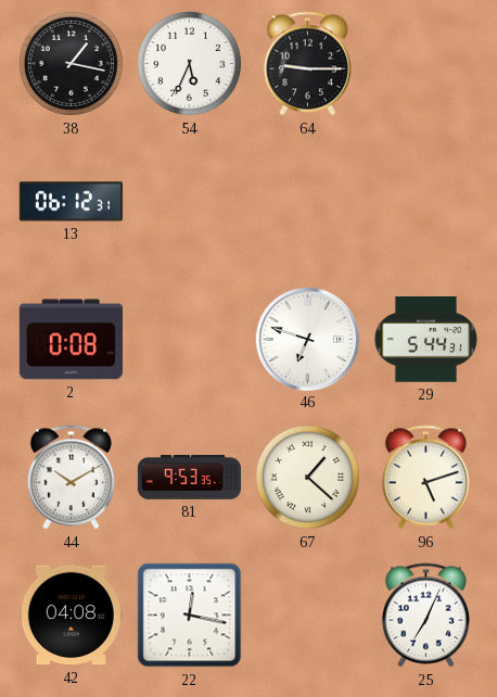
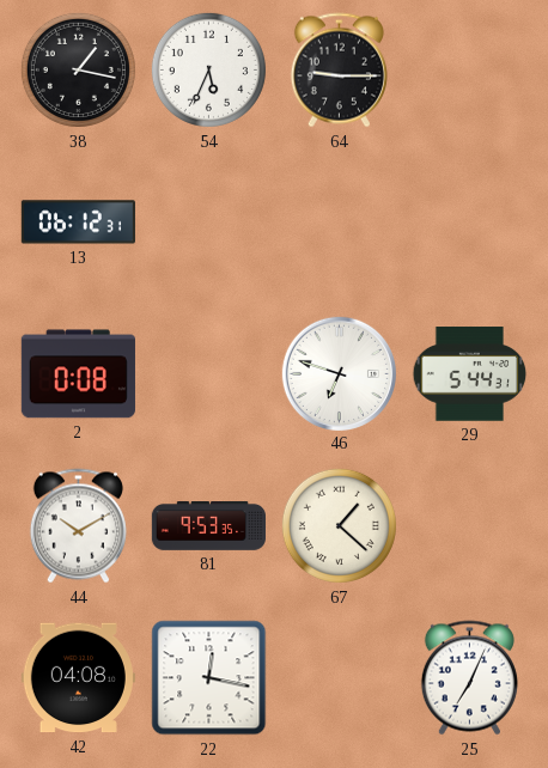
96: 5:12 -> none
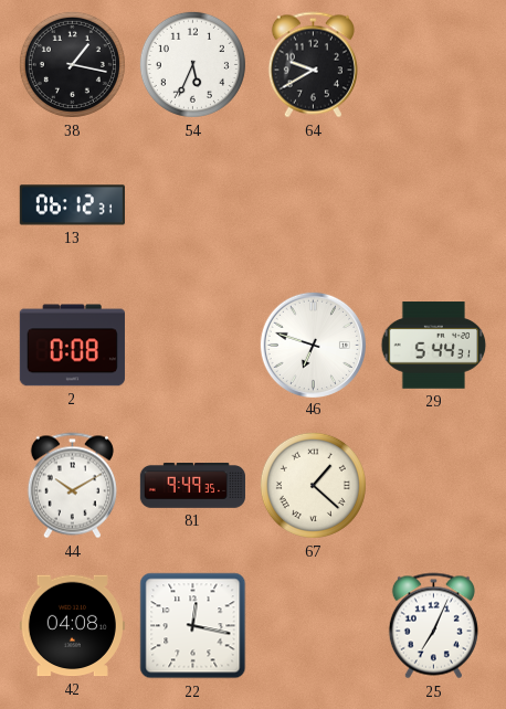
64: 9:15 -> 9:40
81: 9:53 -> 9:49
